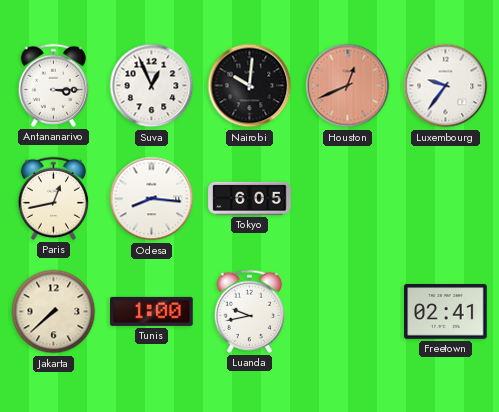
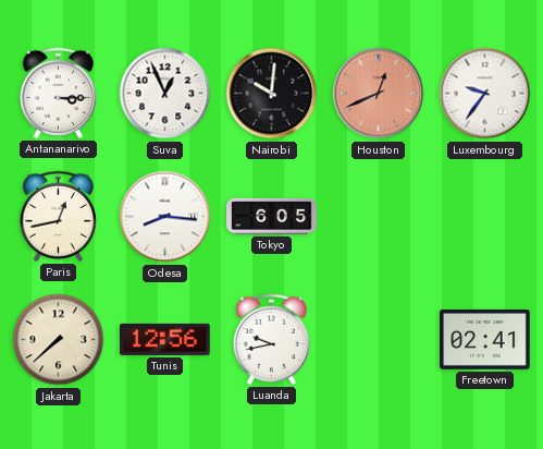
Tunis: 1:00 -> 12:56
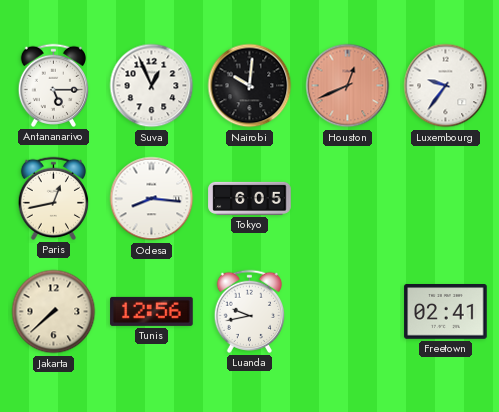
Antananarivo: 3:15 -> 5:15
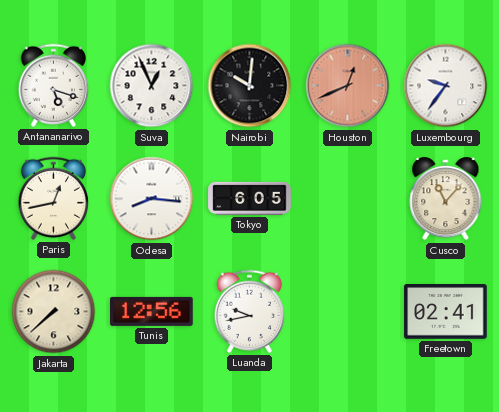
Antananarivo: 5:15 -> 5:18
Cusco: none -> 11:07
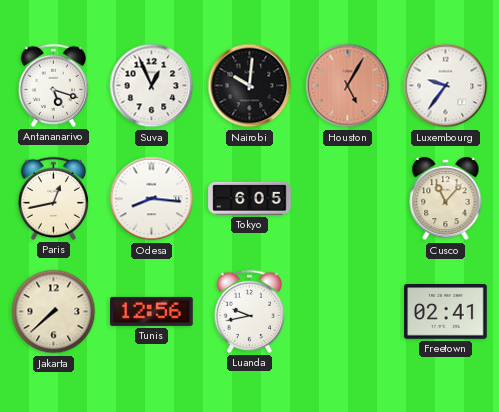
Houston: 12:41 -> 5:05
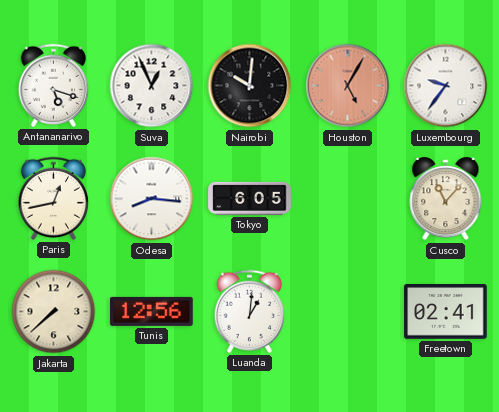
Luanda: 9:43 -> 1:01
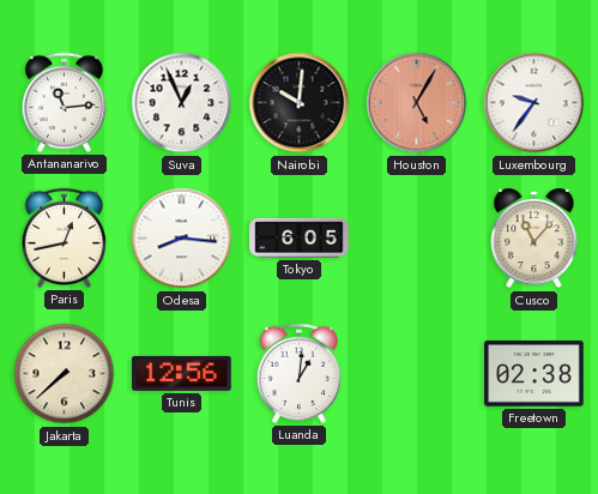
Antananarivo: 5:18 -> 11:14
Freetown: 02:41 -> 02:38
